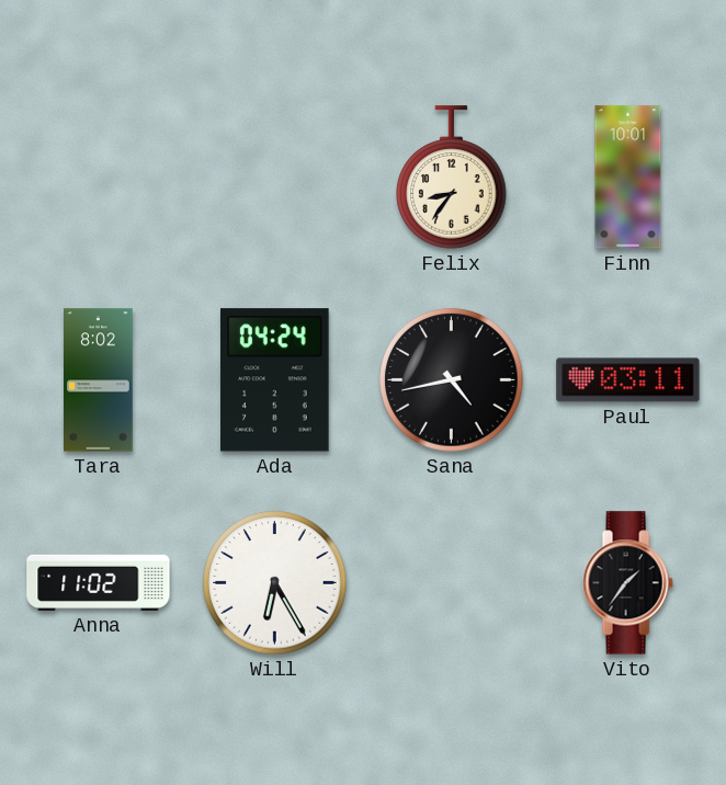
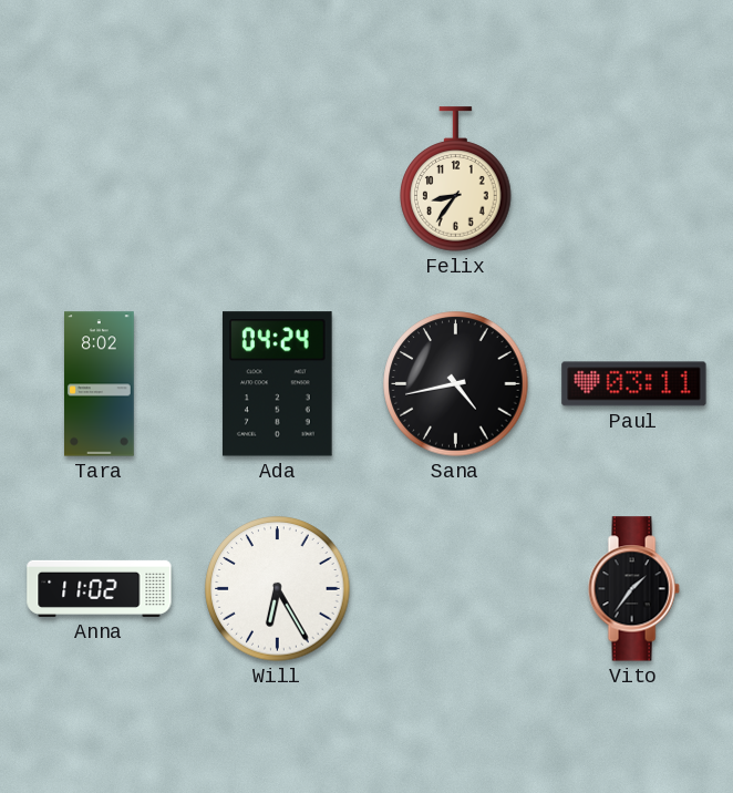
Finn: 10:01 -> none
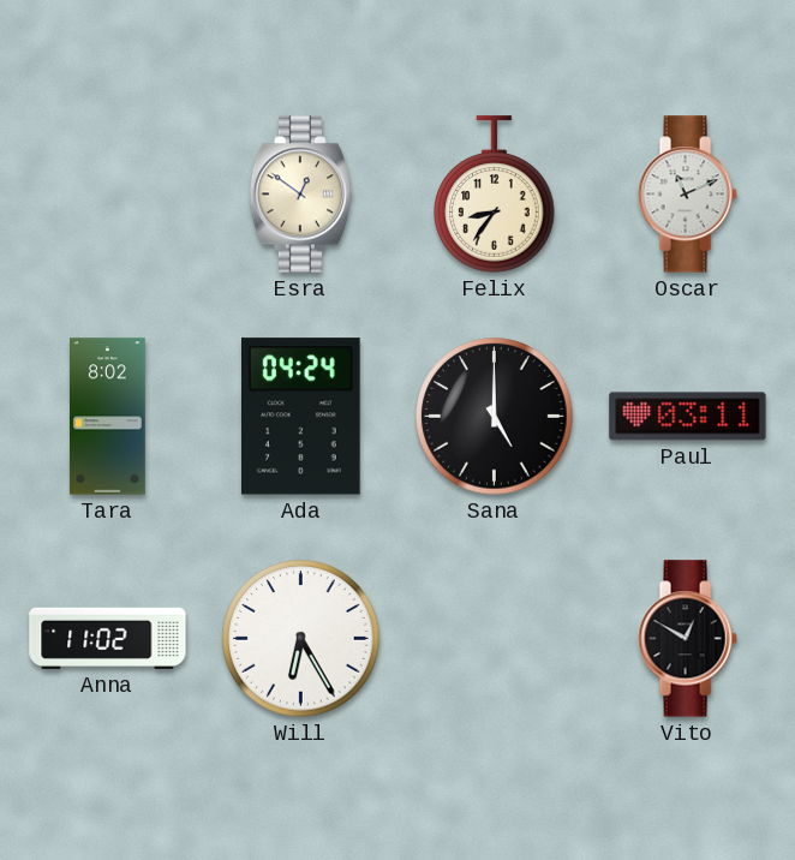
Esra: none -> 12:51
Oscar: none -> 11:11
Sana: 4:43 -> 5:00
Vito: 1:36 -> 12:50
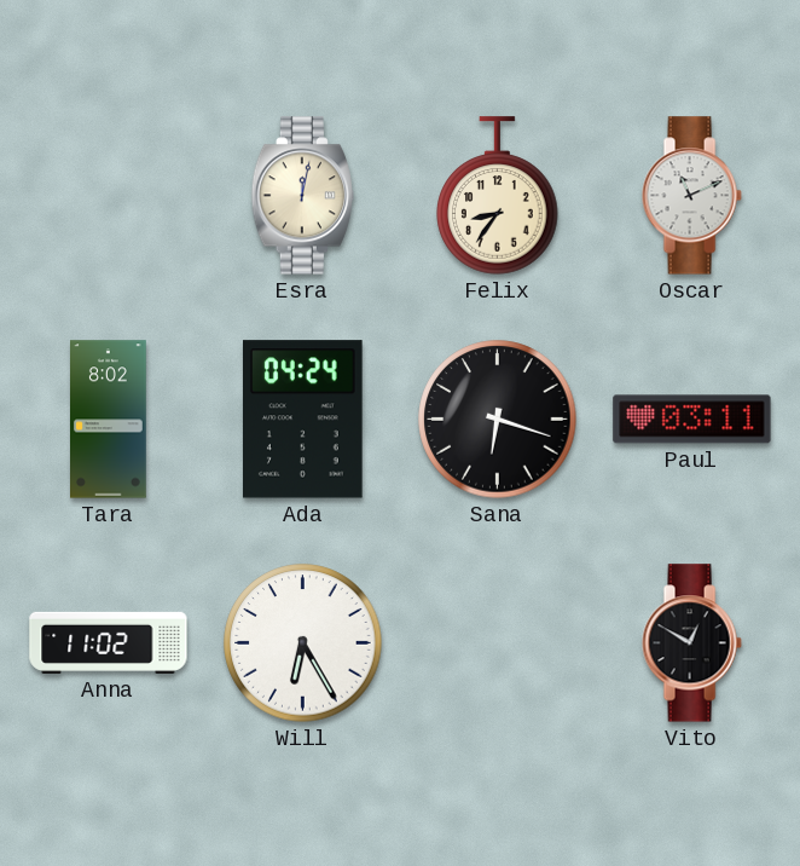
Esra: 12:51 -> 12:02
Sana: 5:00 -> 6:18
